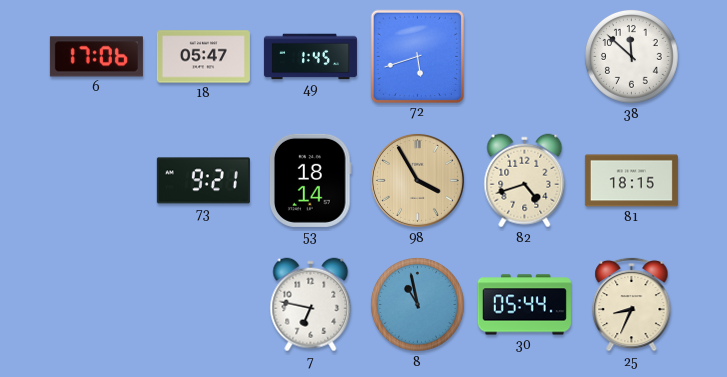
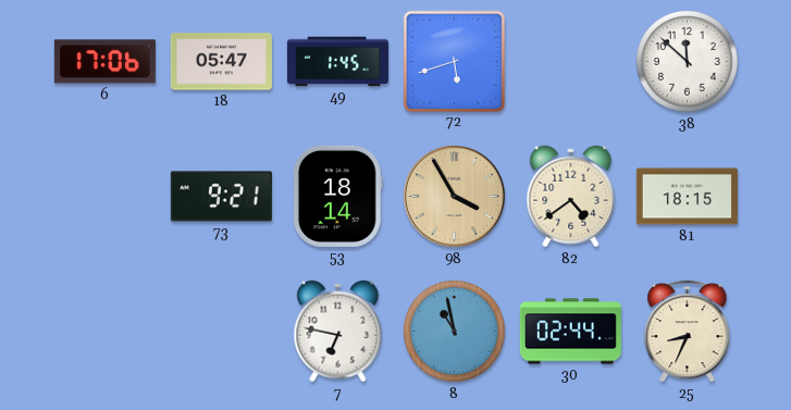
82: 4:42 -> 4:39
30: 05:44 -> 02:44
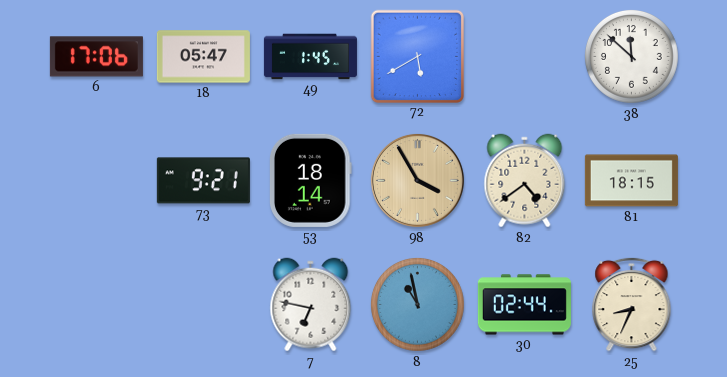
72: 5:42 -> 5:40
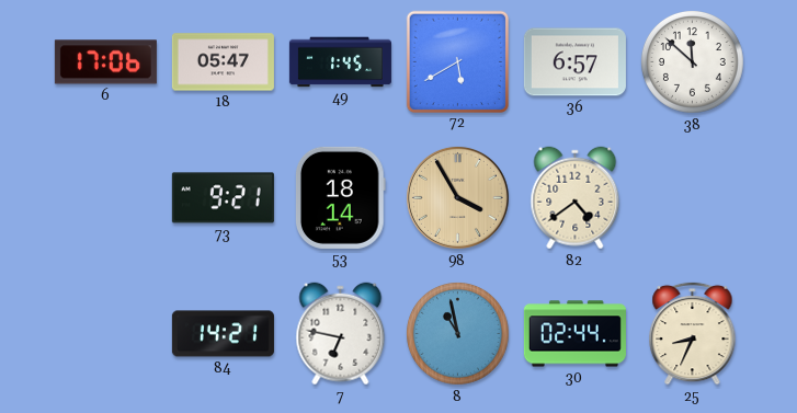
36: none -> 6:57
81: 18:15 -> none
84: none -> 14:21
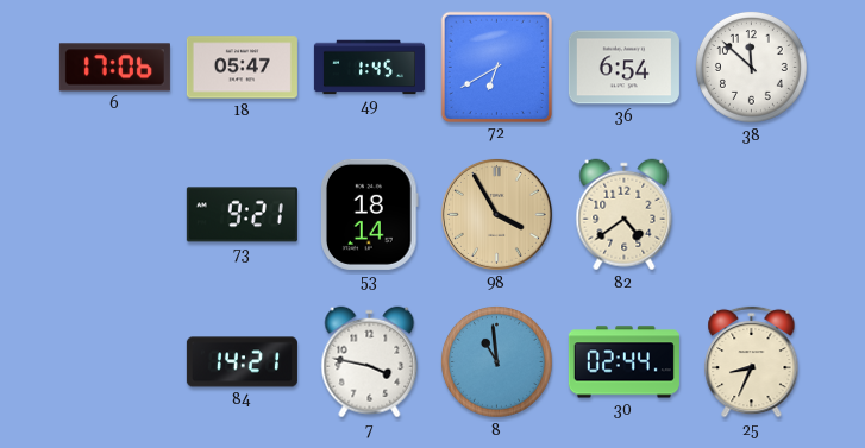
72: 5:40 -> 6:40
36: 6:57 -> 6:54
7: 6:47 -> 3:47
8: 10:58 -> 10:59
